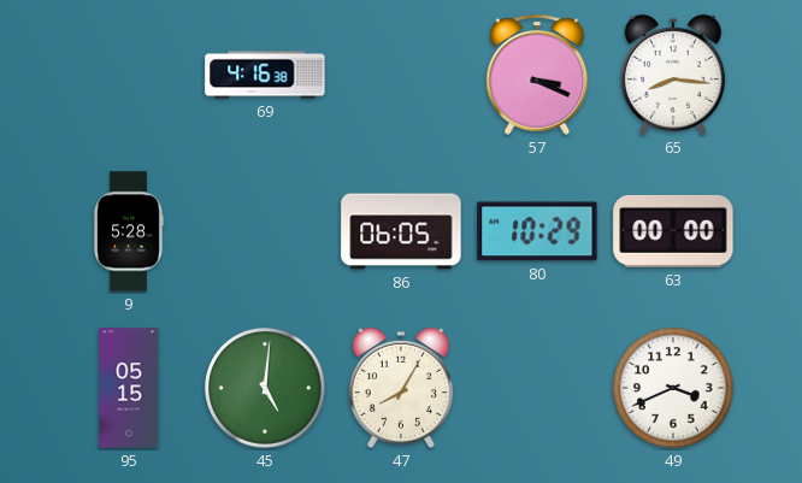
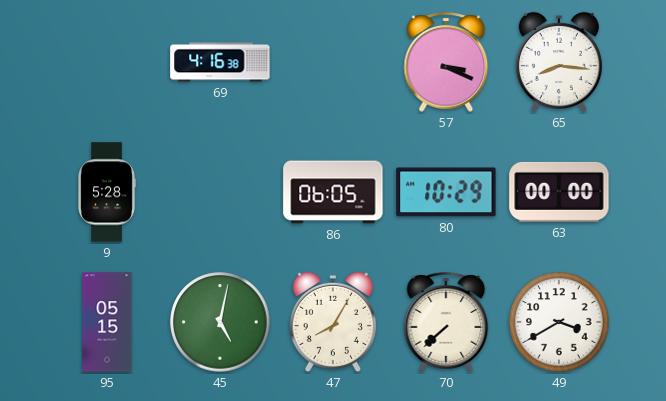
45: 5:01 -> 5:02
70: none -> 7:38
49: 3:41 -> 3:40
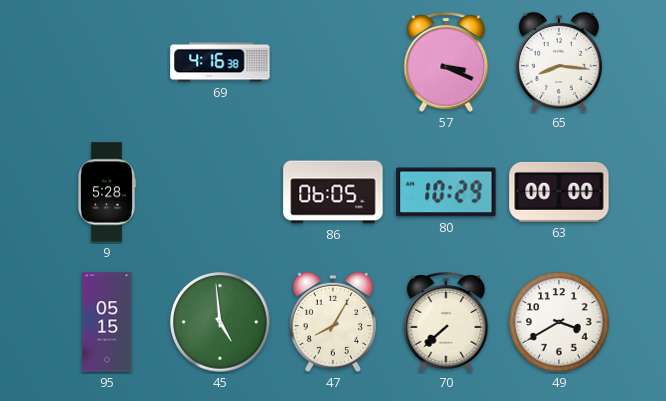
45: 5:02 -> 4:59
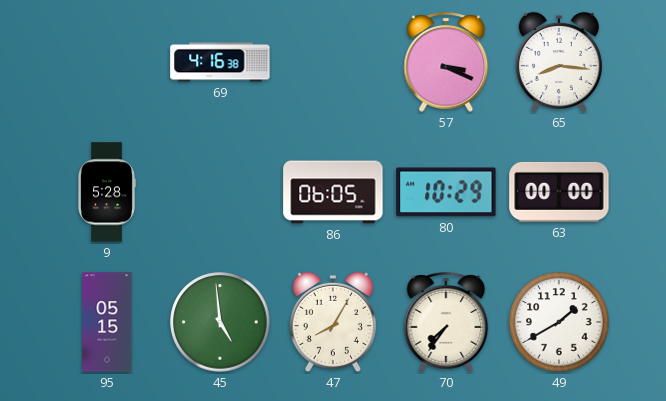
70: 7:38 -> 7:36
49: 3:40 -> 1:40
